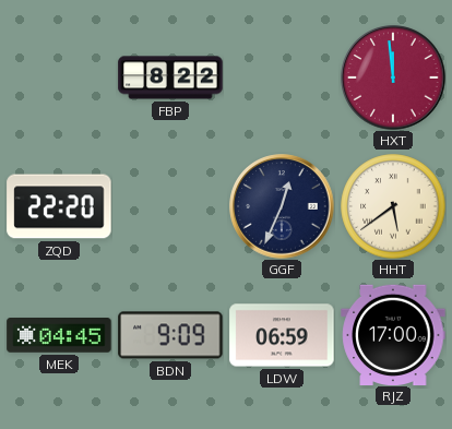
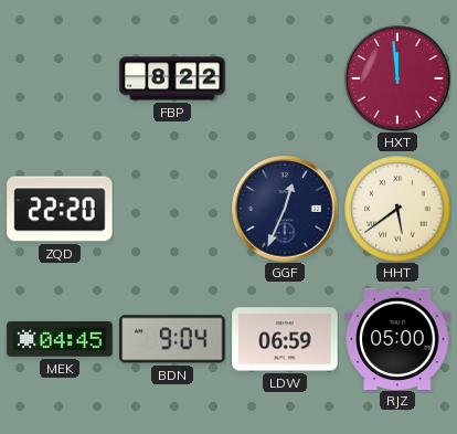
BDN: 9:09 -> 9:04
RJZ: 17:00 -> 05:00
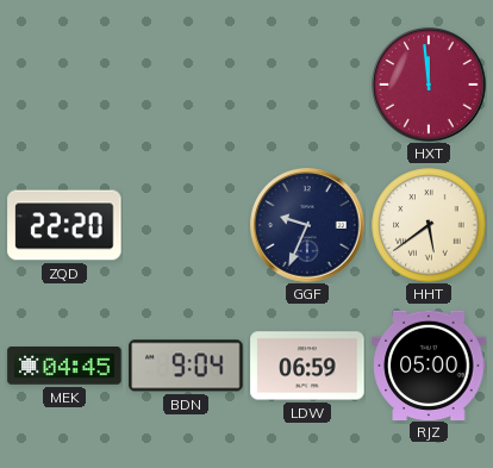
FBP: 8:22 -> none
GGF: 12:34 -> 9:34
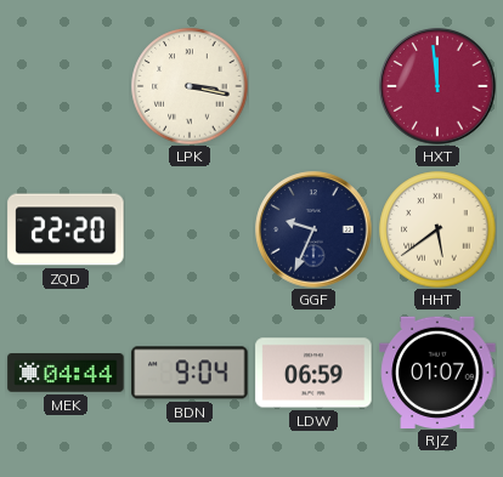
LPK: none -> 3:17
MEK: 04:45 -> 04:44
RJZ: 05:00 -> 01:07
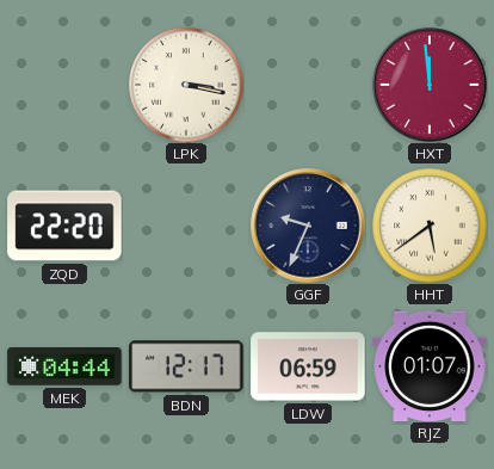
BDN: 9:04 -> 12:17
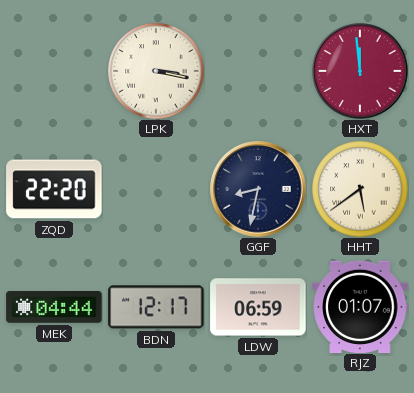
GGF: 9:34 -> 8:32
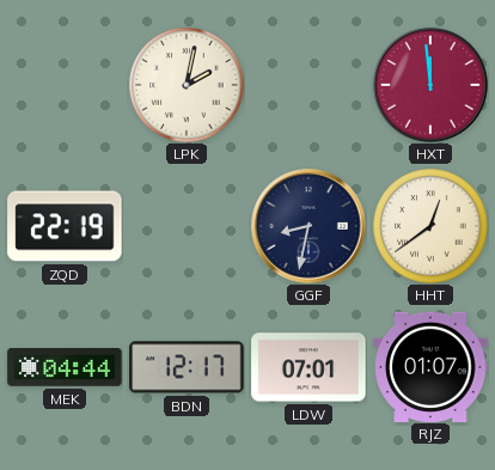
LPK: 3:17 -> 2:02
ZQD: 22:20 -> 22:19
HHT: 5:39 -> 12:39
LDW: 06:59 -> 07:01
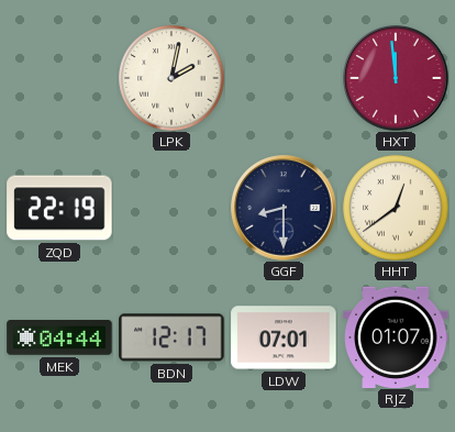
GGF: 8:32 -> 8:30
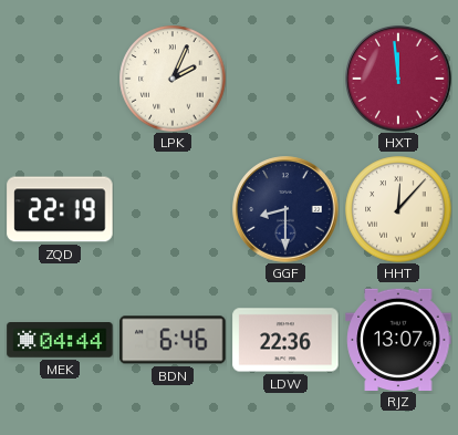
LPK: 2:02 -> 2:04
HHT: 12:39 -> 12:07
BDN: 12:17 -> 6:46
LDW: 07:01 -> 22:36
RJZ: 01:07 -> 13:07
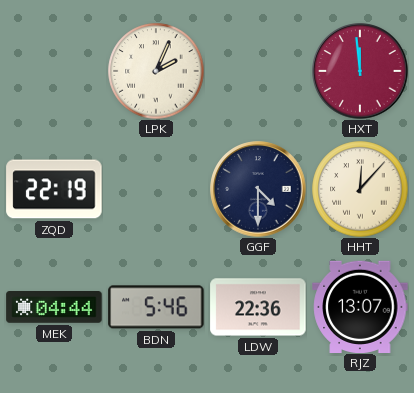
GGF: 8:30 -> 4:30
BDN: 6:46 -> 5:46
